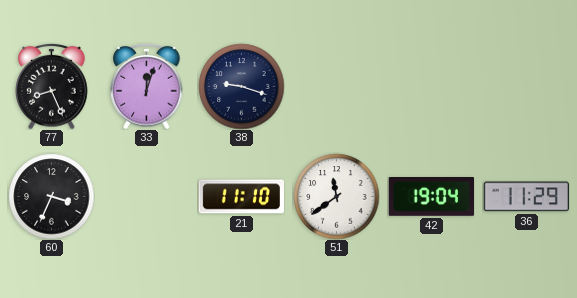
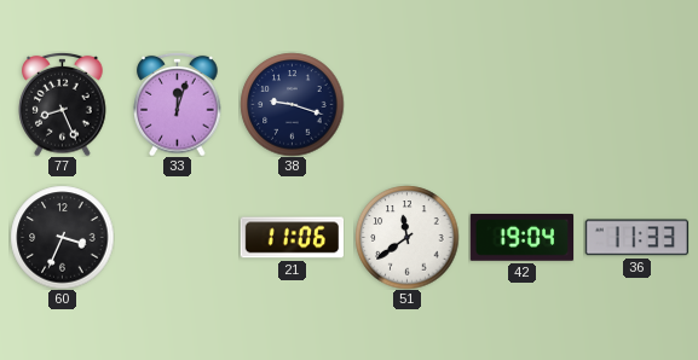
21: 11:10 -> 11:06
36: 11:29 -> 11:33
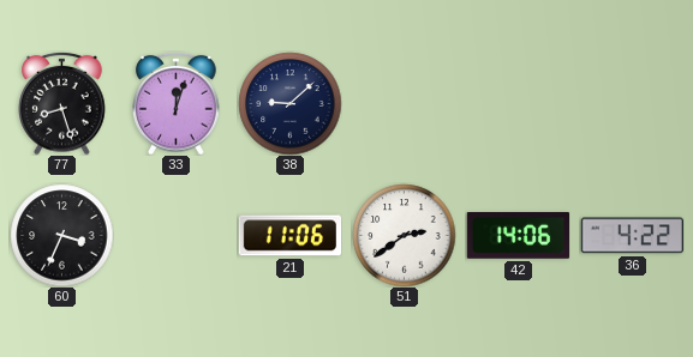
77: 8:26 -> 8:27
38: 9:18 -> 9:08
51: 11:39 -> 2:39
42: 19:04 -> 14:06
36: 11:33 -> 4:22
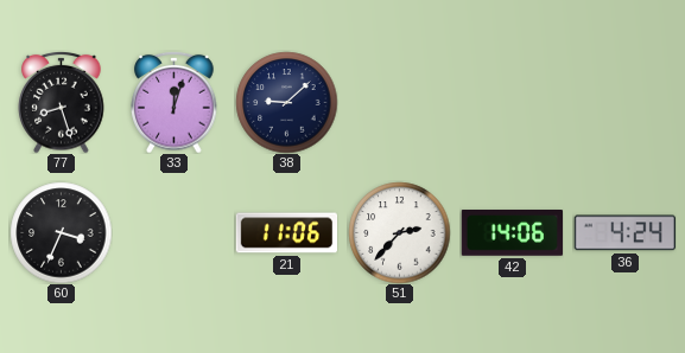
51: 2:39 -> 2:37
36: 4:22 -> 4:24
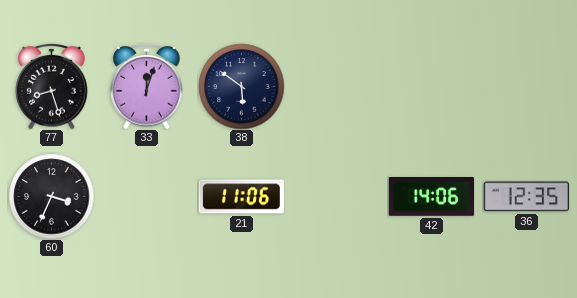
38: 9:08 -> 5:51
51: 2:37 -> none
36: 4:24 -> 12:35
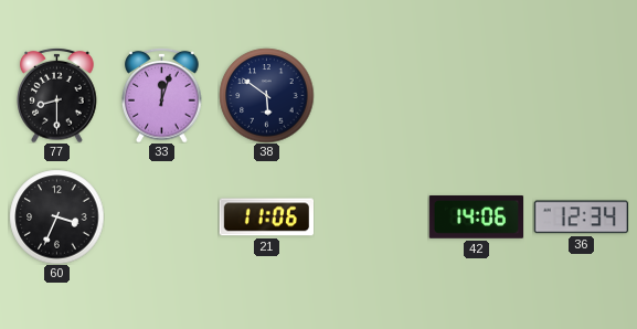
77: 8:27 -> 8:30
36: 12:35 -> 12:34
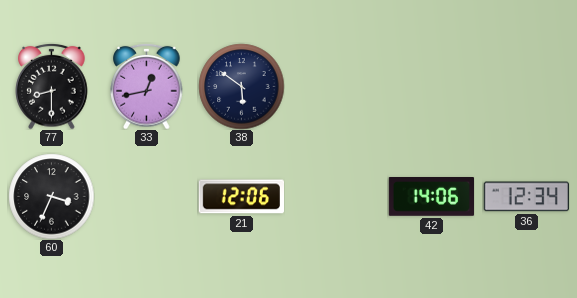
33: 12:03 -> 12:43
21: 11:06 -> 12:06
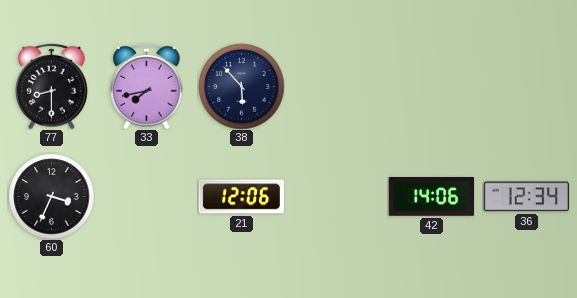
33: 12:43 -> 7:43
38: 5:51 -> 5:53
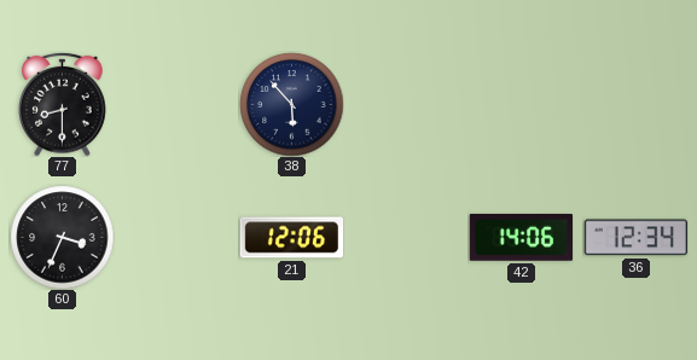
33: 7:43 -> none
